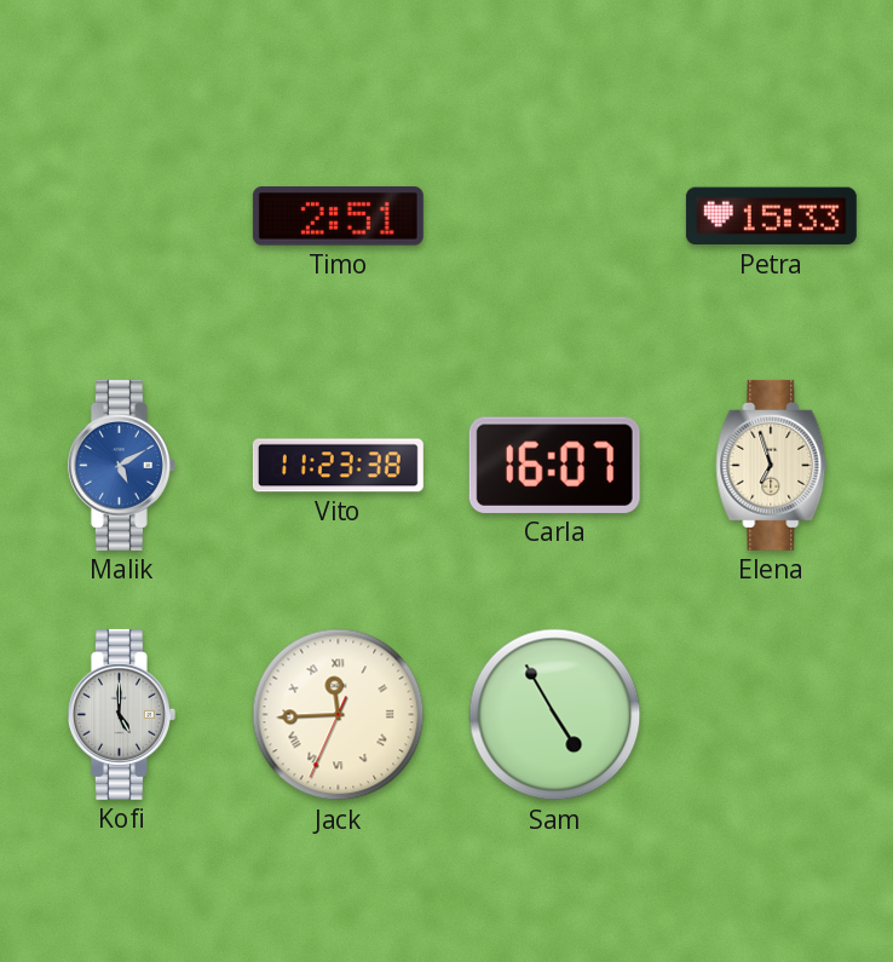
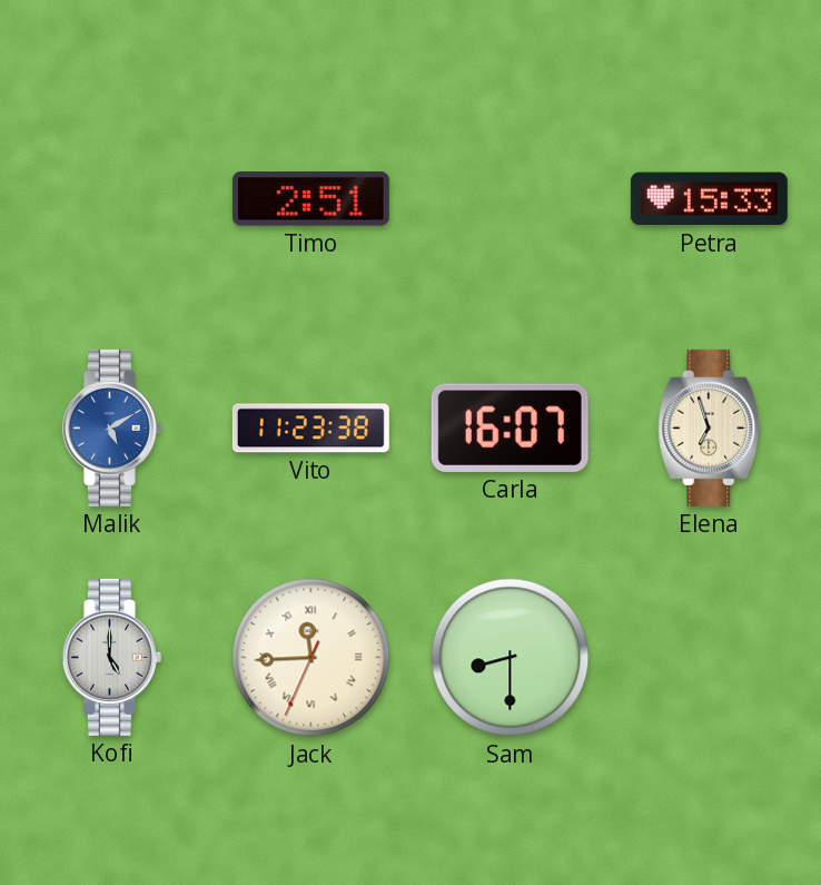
Sam: 4:55 -> 8:30
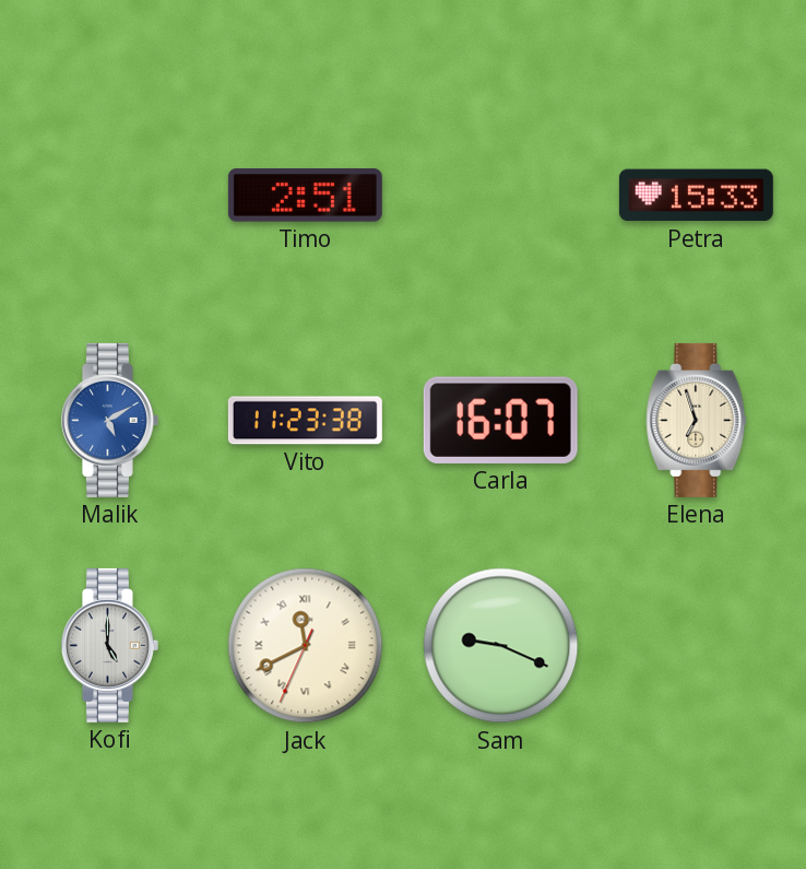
Jack: 11:44 -> 11:40
Sam: 8:30 -> 9:19
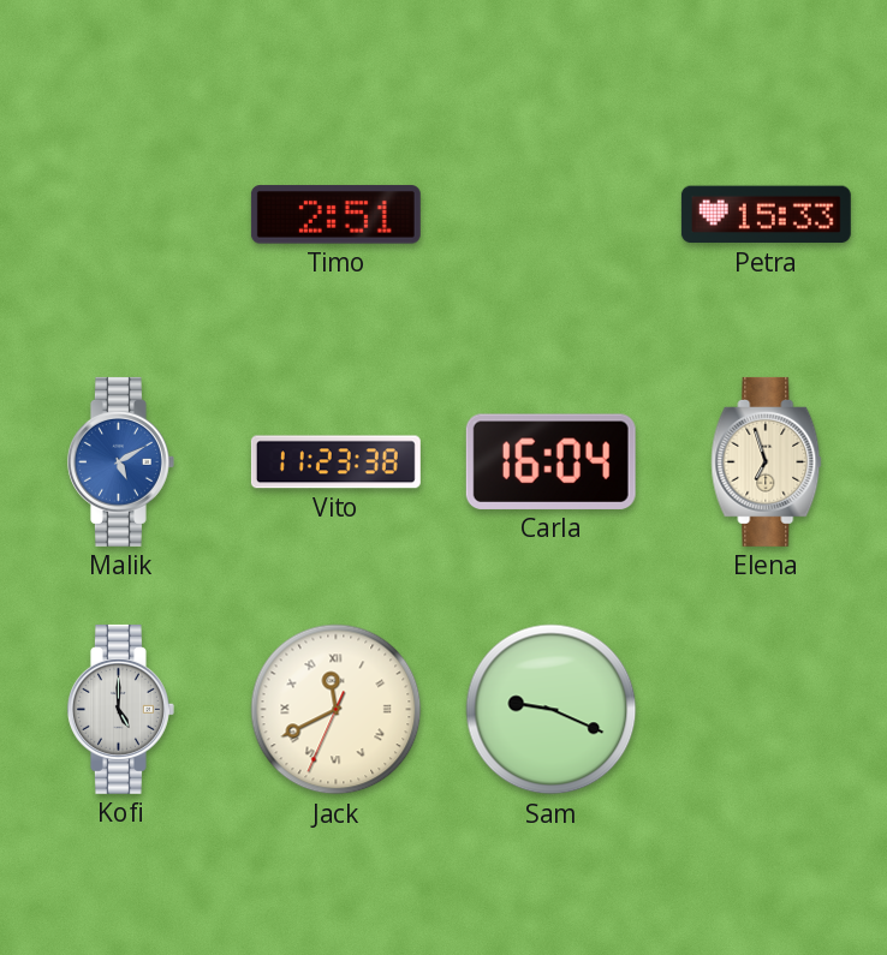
Carla: 16:07 -> 16:04
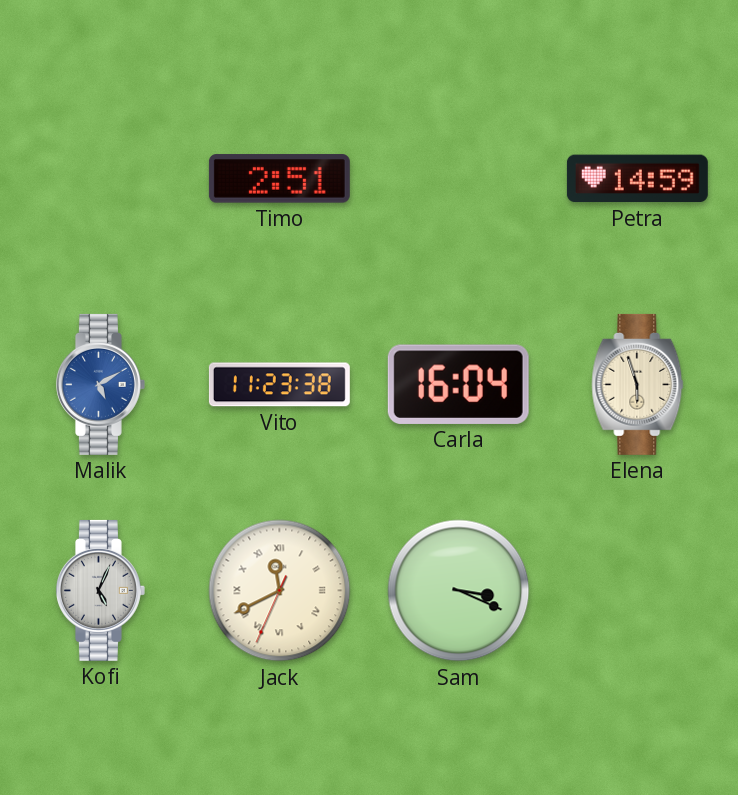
Petra: 15:33 -> 14:59
Elena: 6:57 -> 5:57
Kofi: 5:00 -> 5:04
Sam: 9:19 -> 3:19
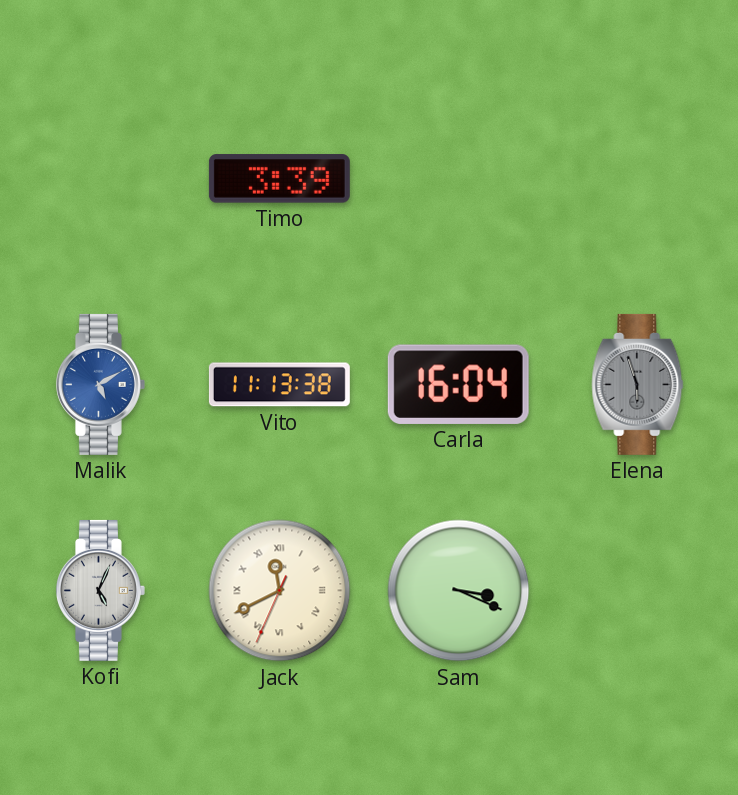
Timo: 2:51 -> 3:39
Petra: 14:59 -> none
Vito: 11:23 -> 11:13
Elena dial: cream -> grey
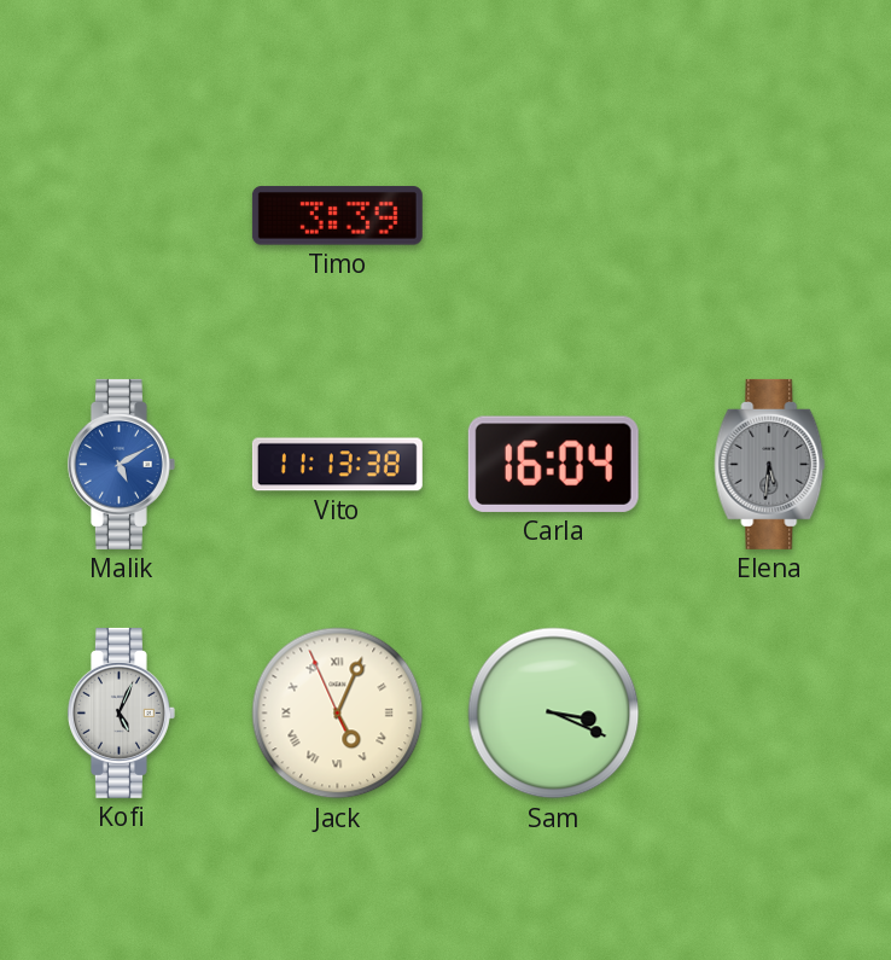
Elena: 5:57 -> 5:31
Jack: 11:40 -> 5:03
